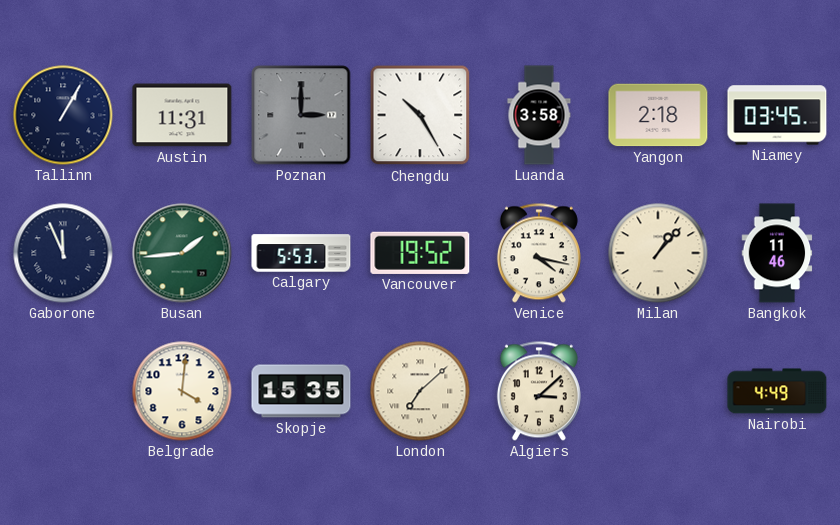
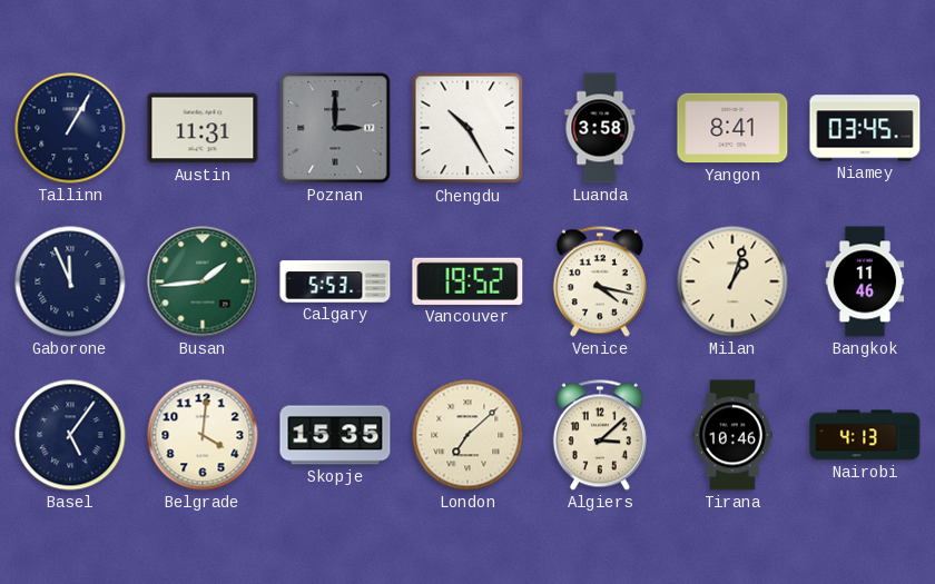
Yangon: 2:18 -> 8:41
Milan: 1:07 -> 1:03
Basel: none -> 5:06
Tirana: none -> 10:46
Nairobi: 4:49 -> 4:13
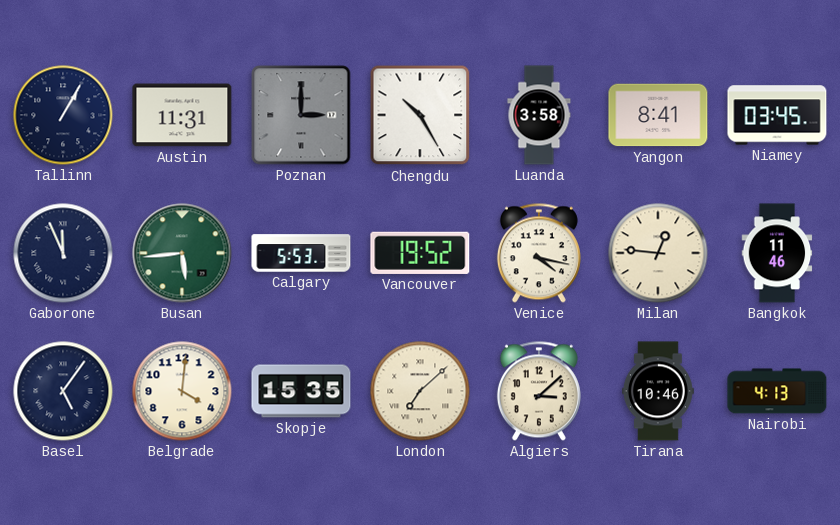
Busan: 1:44 -> 5:44
Milan: 1:03 -> 12:46
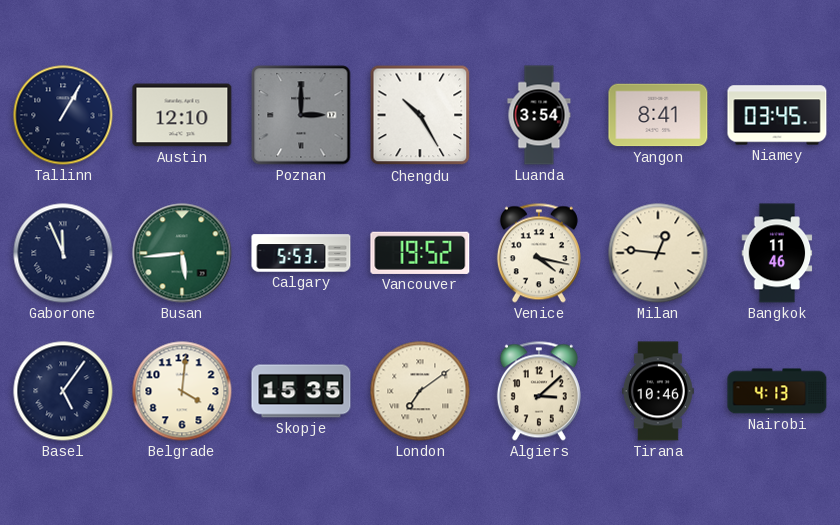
Austin: 11:31 -> 12:10
Luanda: 3:58 -> 3:54
London: 7:08 -> 7:09
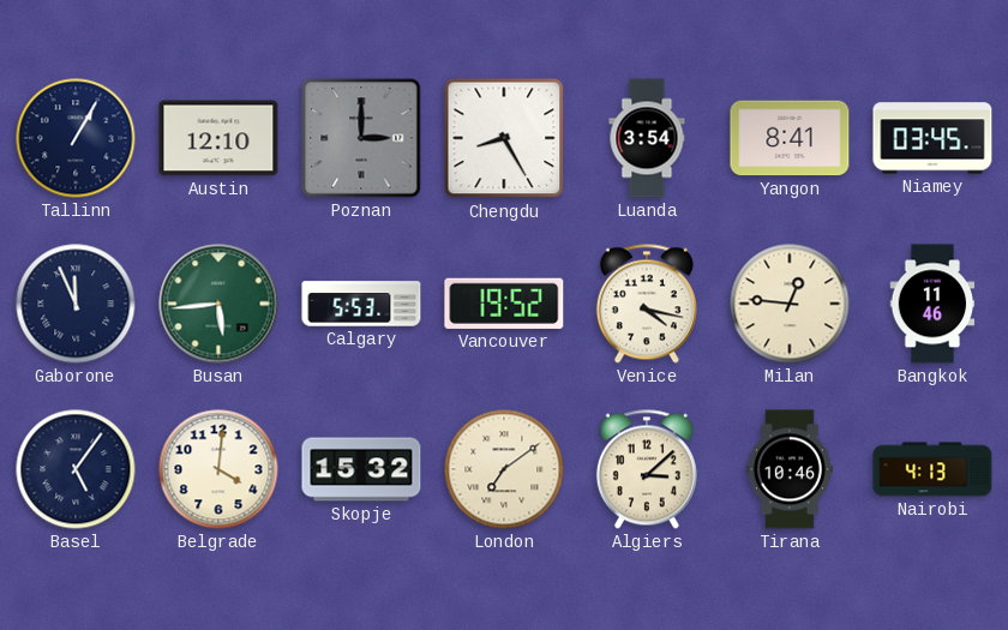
Chengdu: 10:25 -> 8:25
Skopje: 15:35 -> 15:32
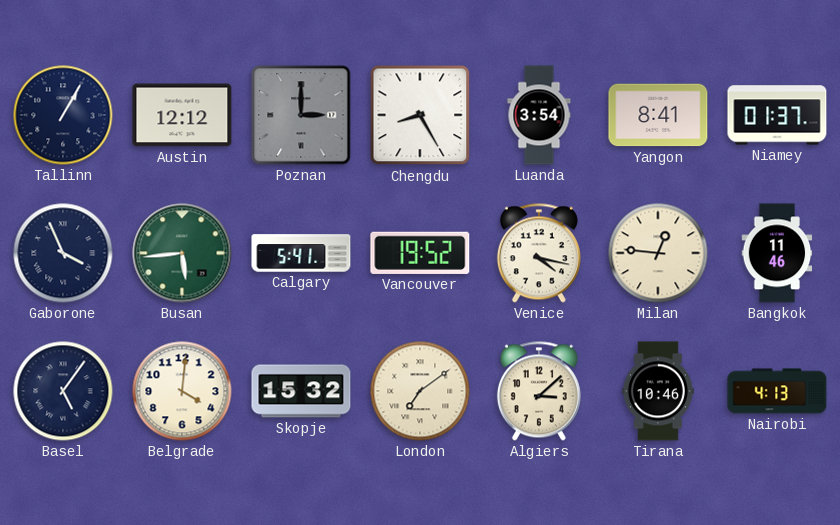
Austin: 12:10 -> 12:12
Niamey: 03:45 -> 01:37
Gaborone: 11:56 -> 3:56
Calgary: 5:53 -> 5:41
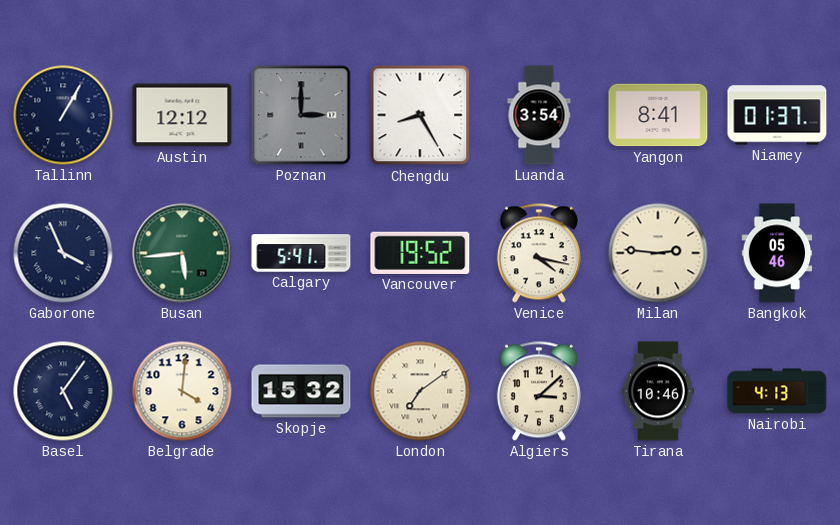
Milan: 12:46 -> 2:46
Bangkok: 11:46 -> 05:46
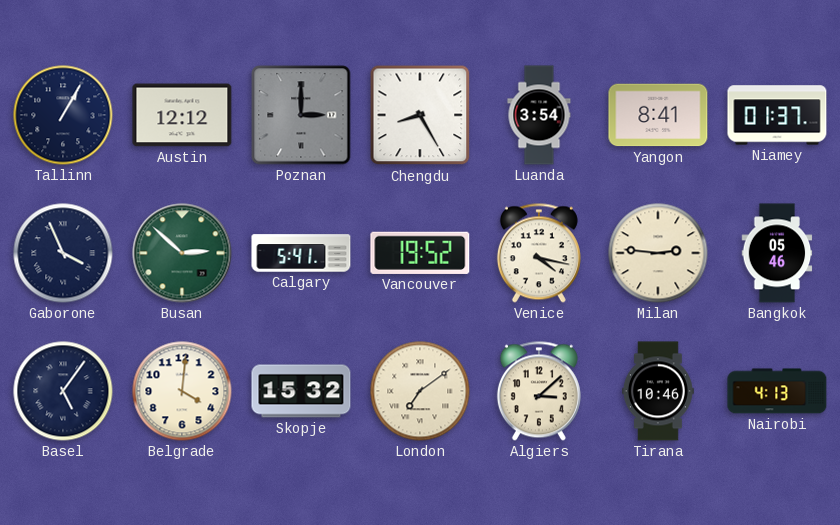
Busan: 5:44 -> 2:52
